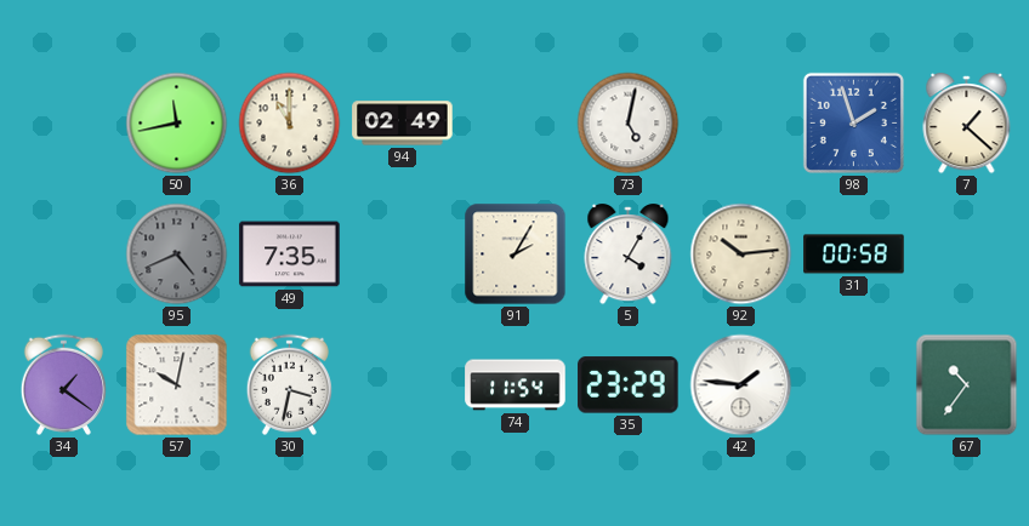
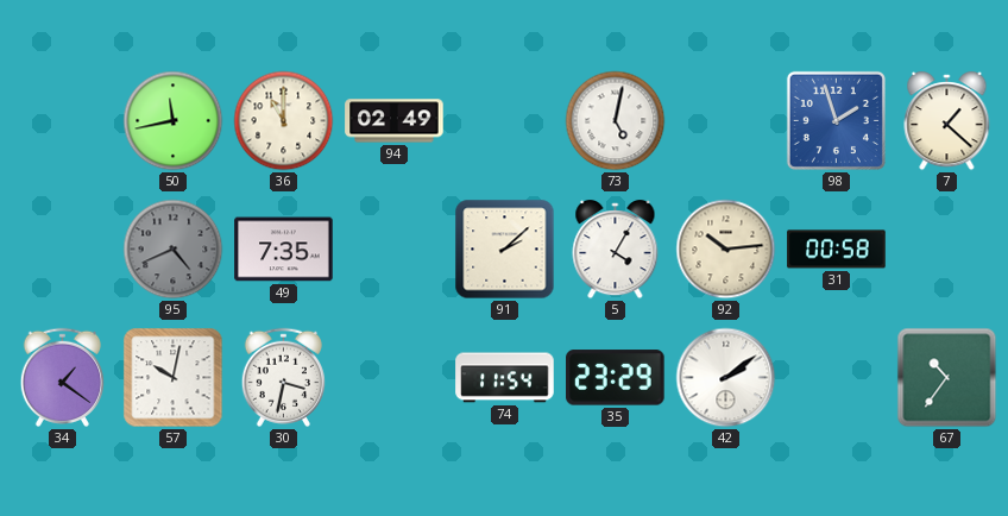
91: 2:05 -> 2:08
42: 1:46 -> 2:09
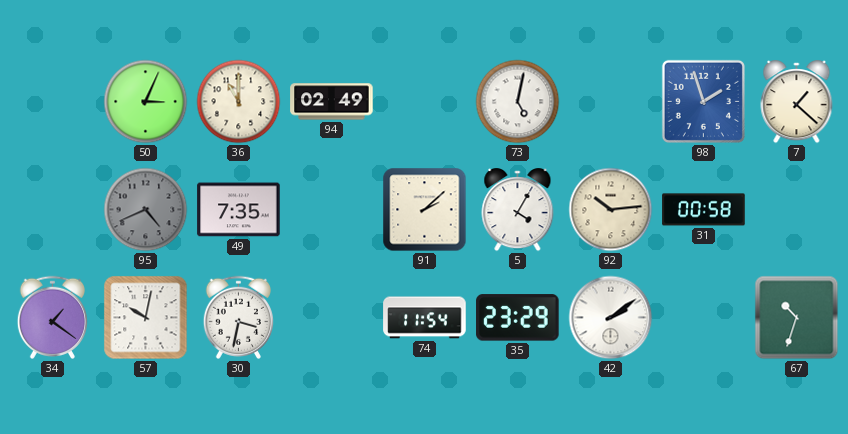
50: 11:43 -> 3:04
67: 10:36 -> 10:33
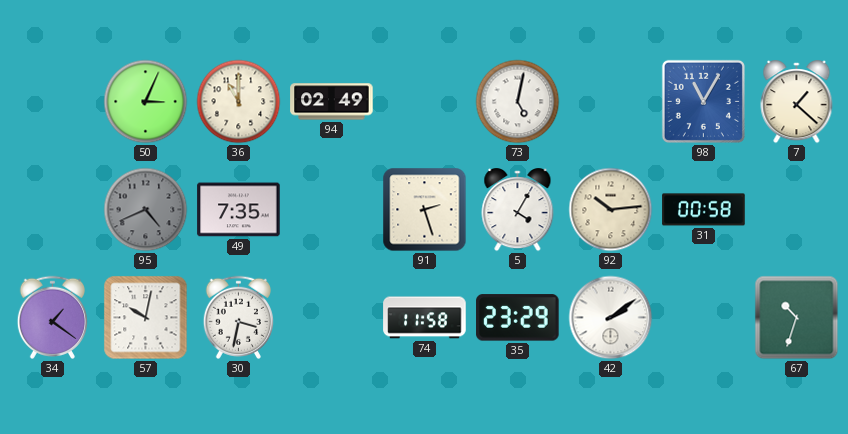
98: 1:57 -> 11:05
91: 2:08 -> 2:27
74: 11:54 -> 11:58
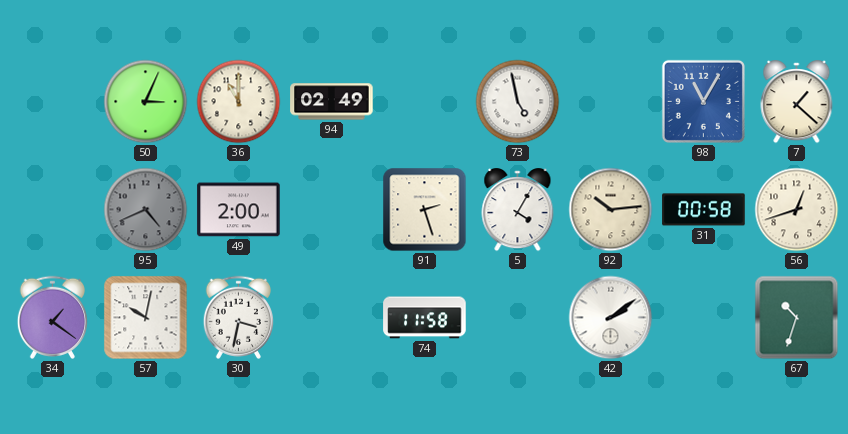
73: 5:02 -> 4:58
49: 7:35 -> 2:00
56: none -> 12:42
35: 23:29 -> none
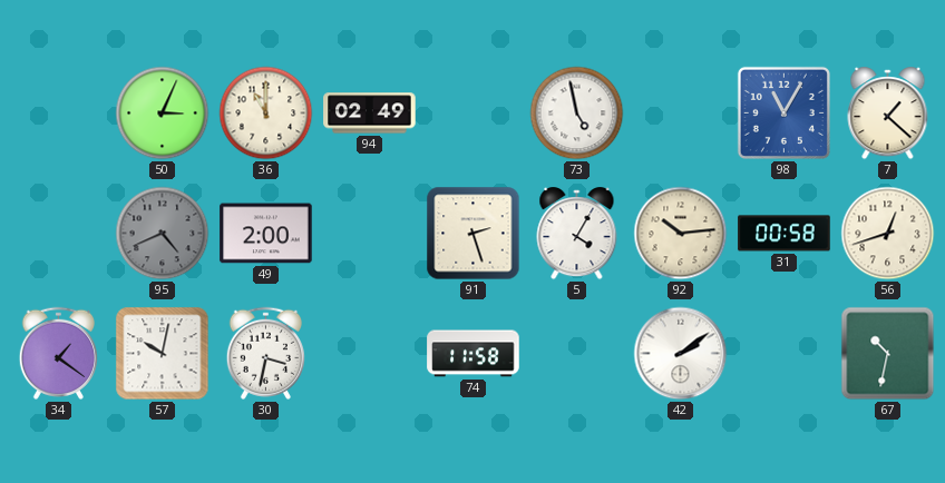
67: 10:33 -> 10:32
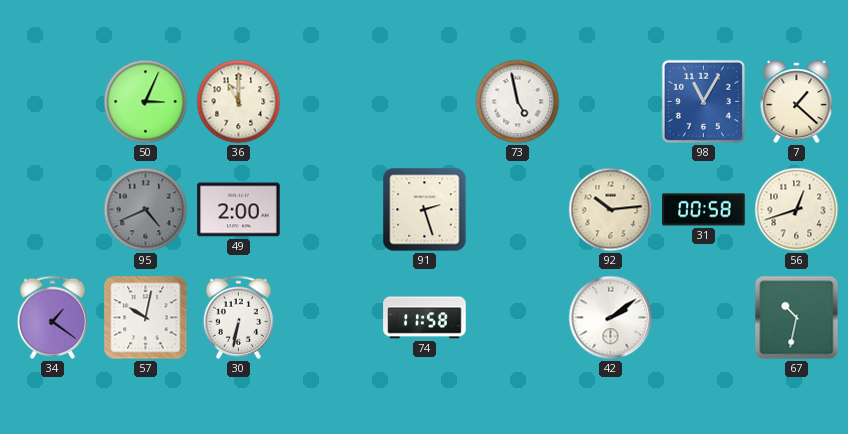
94: 02:49 -> none
5: 4:05 -> none
30: 3:32 -> 6:32
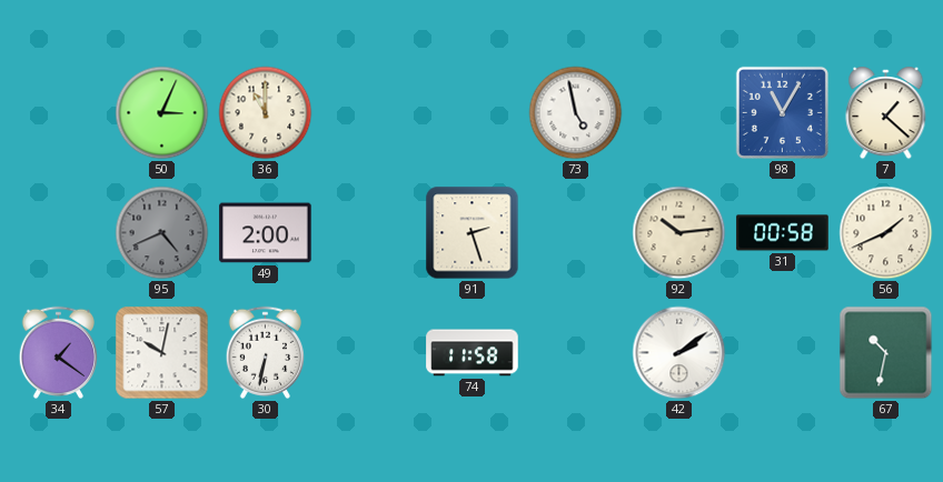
56: 12:42 -> 1:41
